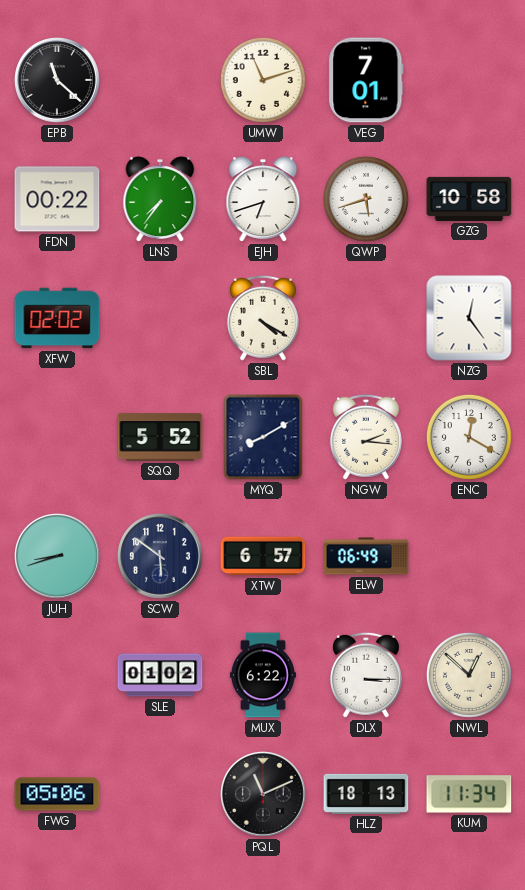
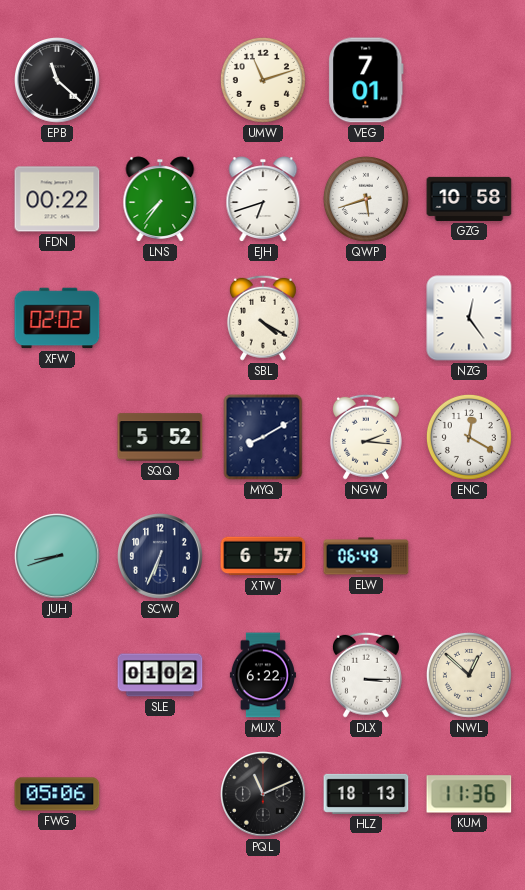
SCW: 5:51 -> 6:34
KUM: 11:34 -> 11:36
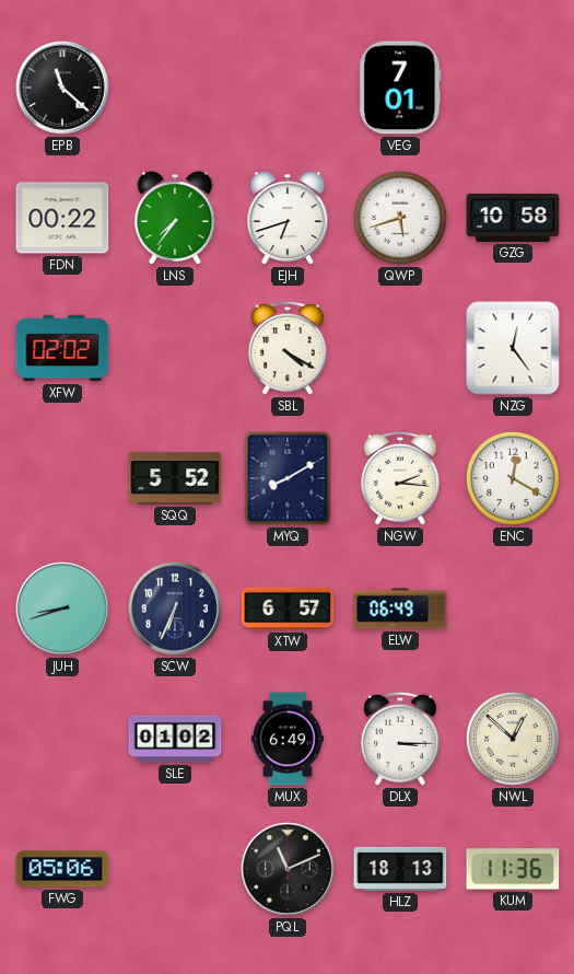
UMW: 11:12 -> none
MUX: 6:22 -> 6:49
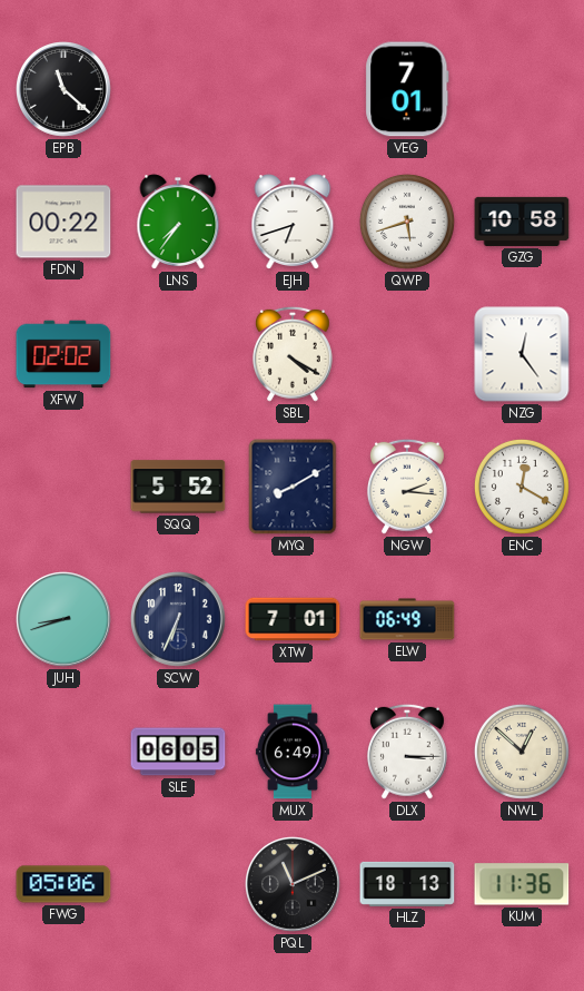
XTW: 6:57 -> 7:01
SLE: 01:02 -> 06:05
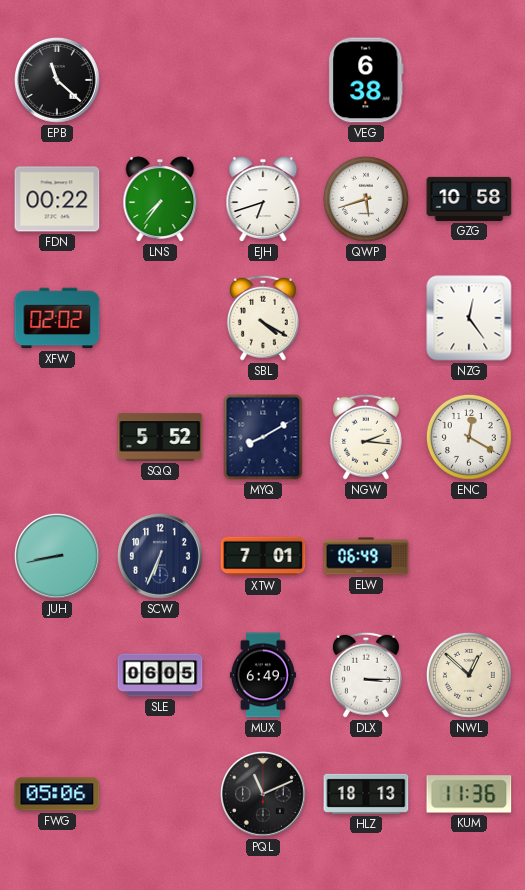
VEG: 7:01 -> 6:38
JUH: 8:42 -> 8:43
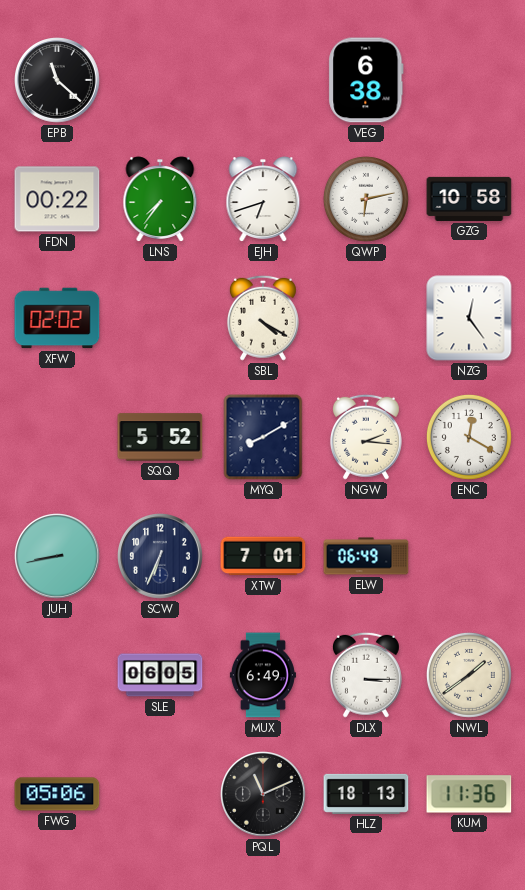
QWP: 5:42 -> 6:13
NWL: 12:52 -> 1:39
